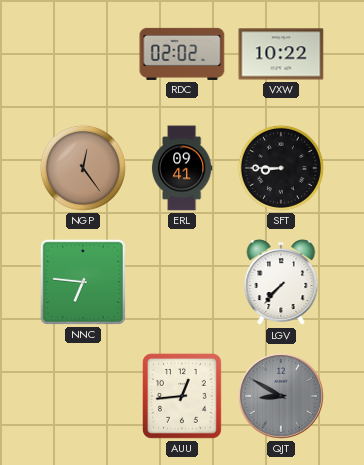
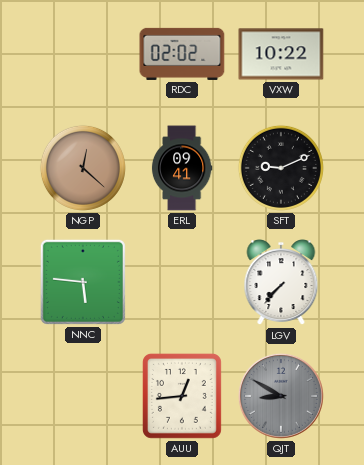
NGP: 12:24 -> 12:22
SFT: 8:45 -> 9:11
NNC: 6:46 -> 5:46
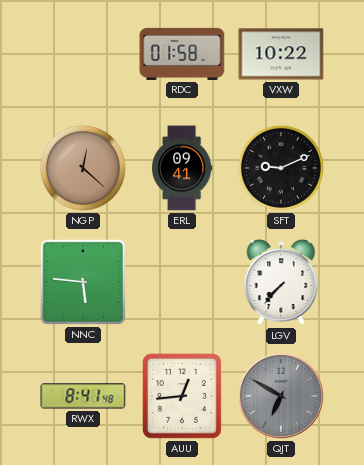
RDC: 02:02 -> 01:58
RWX: none -> 8:41
QJT: 8:50 -> 6:50
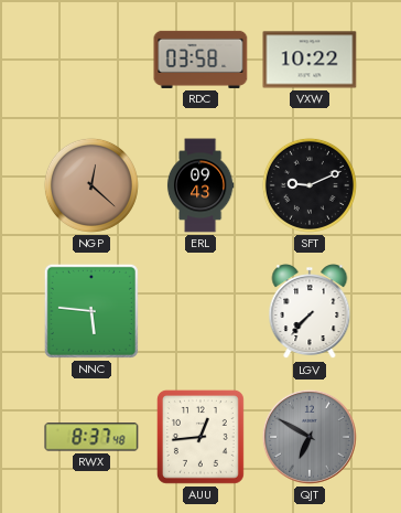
RDC: 01:58 -> 03:58
ERL: 09:41 -> 09:43
RWX: 8:41 -> 8:37
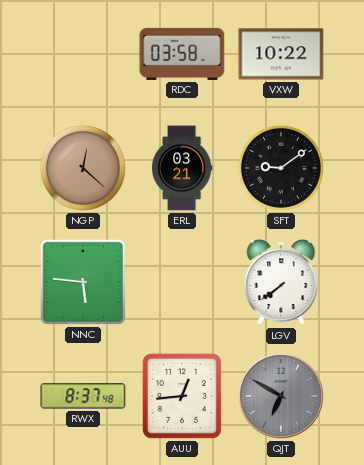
ERL: 09:43 -> 03:21
SFT: 9:11 -> 9:09
LGV: 7:37 -> 7:39
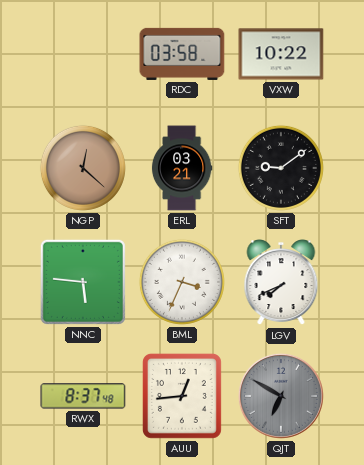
BML: none -> 3:34
LGV: 7:39 -> 7:41
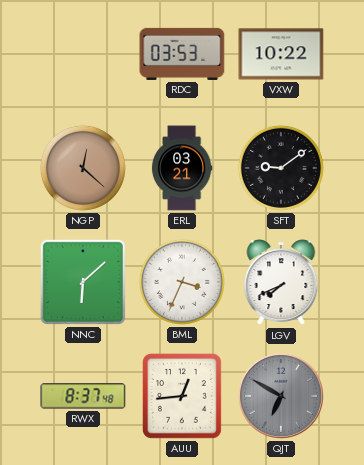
RDC: 03:58 -> 03:53
NNC: 5:46 -> 6:08
